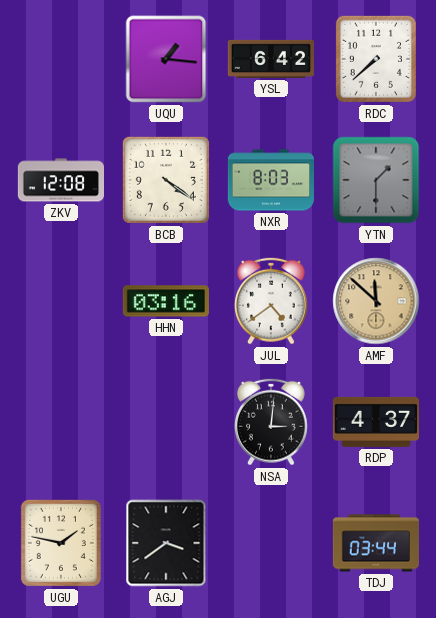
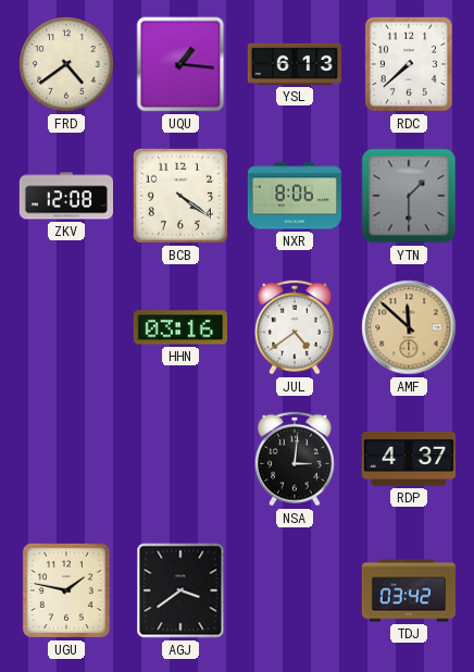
FRD: none -> 4:39
YSL: 6:42 -> 6:13
NXR: 8:03 -> 8:06
TDJ: 03:44 -> 03:42
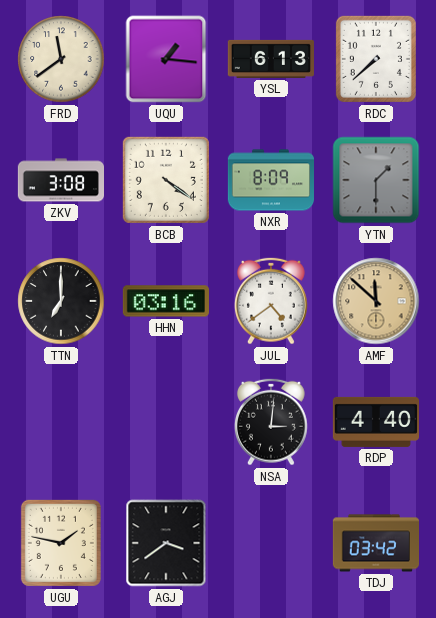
FRD: 4:39 -> 11:39
ZKV: 12:08 -> 3:08
NXR: 8:06 -> 8:09
TTN: none -> 7:00
RDP: 4:37 -> 4:40
